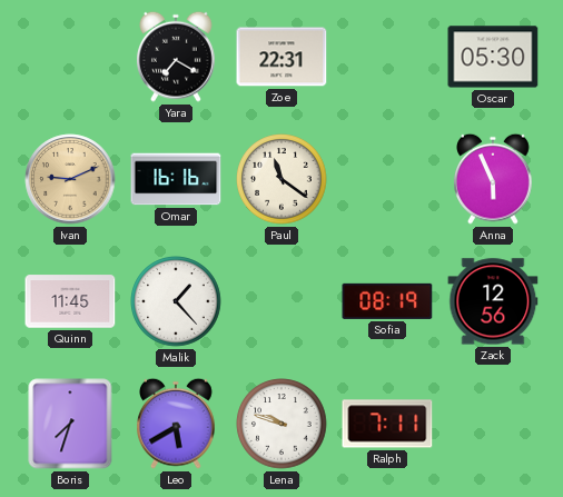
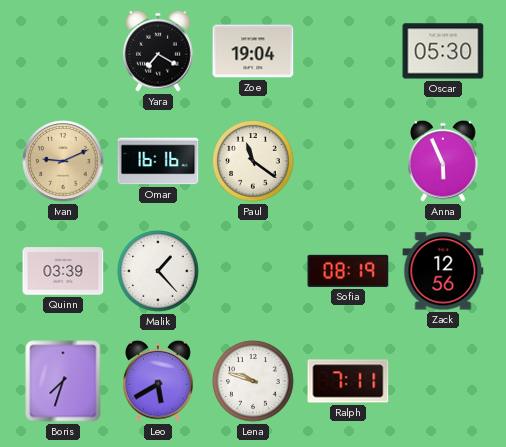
Zoe: 22:31 -> 19:04
Quinn: 11:45 -> 03:39
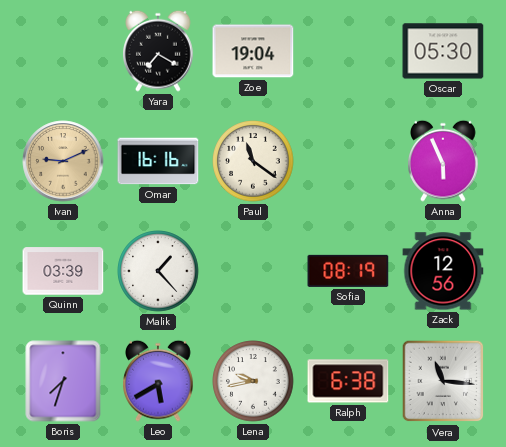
Lena: 9:48 -> 9:43
Ralph: 7:11 -> 6:38
Vera: none -> 11:16
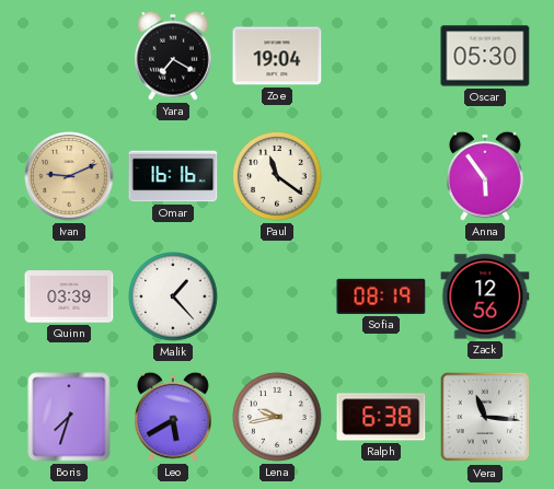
Anna: 5:56 -> 5:54
